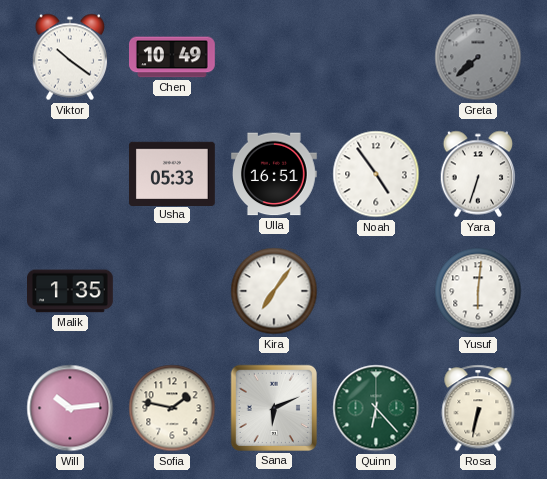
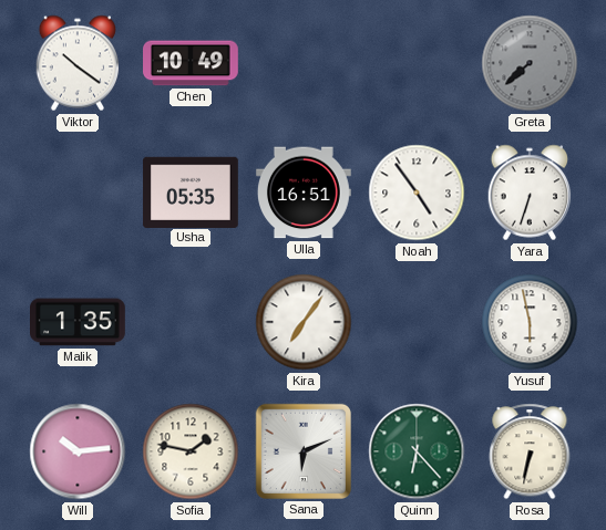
Usha: 05:33 -> 05:35
Yusuf: 6:01 -> 5:58
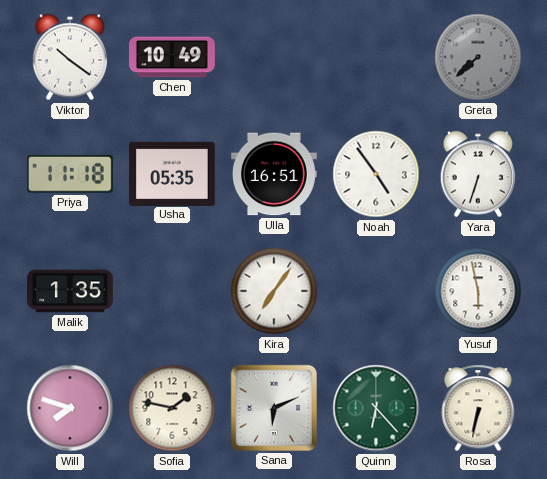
Priya: none -> 11:18
Will: 10:14 -> 7:48
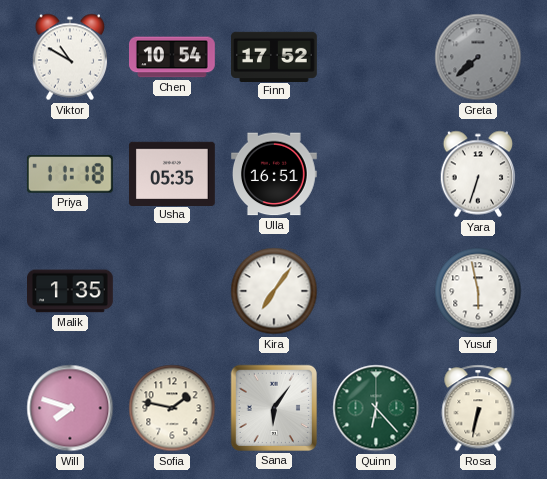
Viktor: 10:21 -> 10:50
Chen: 10:49 -> 10:54
Finn: none -> 17:52
Noah: 4:54 -> none
Sana: 6:11 -> 6:06
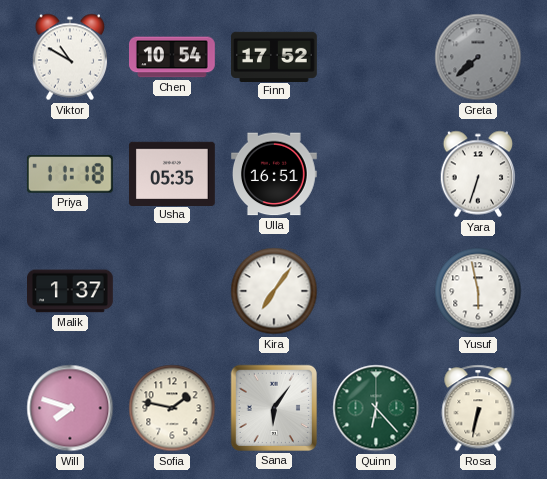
Malik: 1:35 -> 1:37
